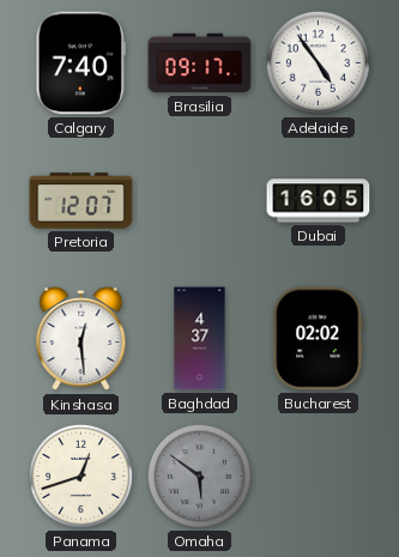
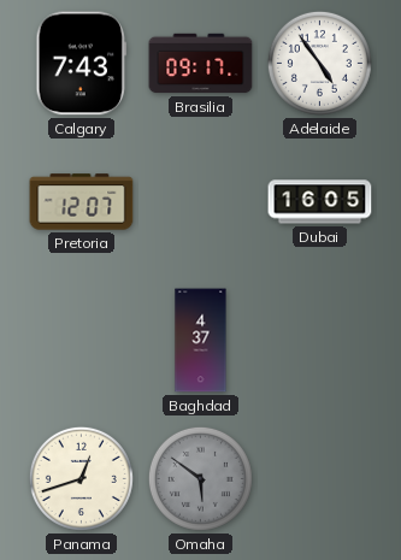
Calgary: 7:40 -> 7:43
Kinshasa: 12:29 -> none
Bucharest: 02:02 -> none
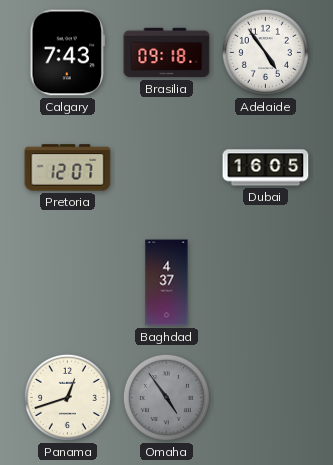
Brasilia: 09:17 -> 09:18
Omaha: 5:51 -> 4:54
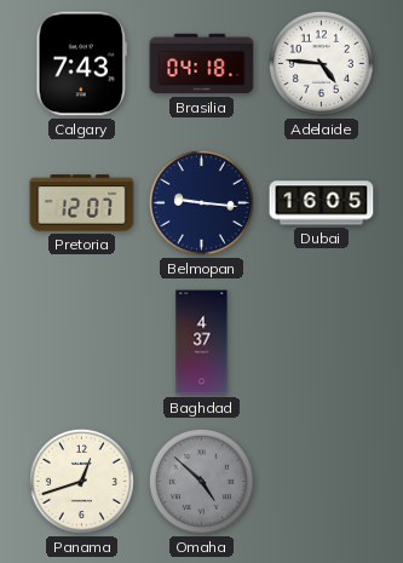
Brasilia: 09:18 -> 04:18
Adelaide: 4:54 -> 4:46
Belmopan: none -> 9:16
Omaha: 4:54 -> 4:52
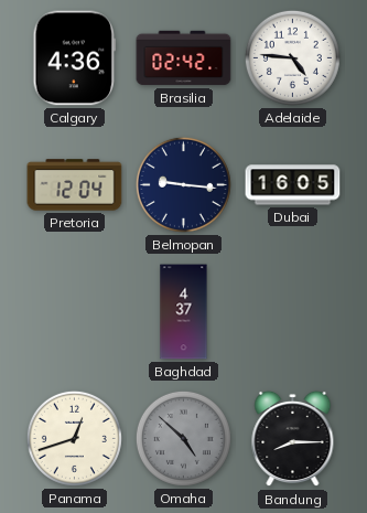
Calgary: 7:43 -> 4:36
Brasilia: 04:18 -> 02:42
Pretoria: 12:07 -> 12:04
Bandung: none -> 8:15
